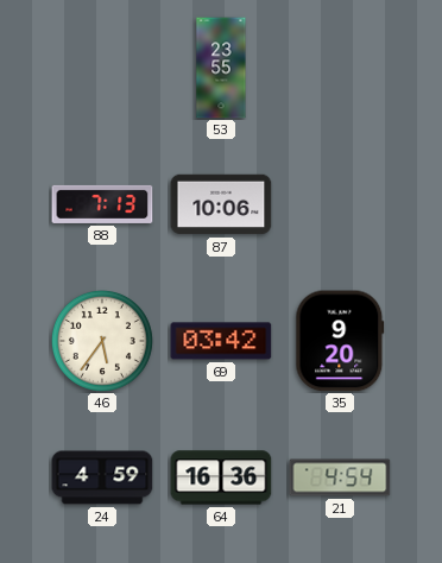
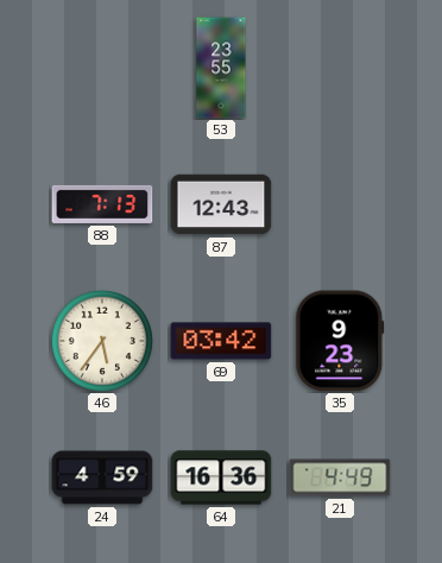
87: 10:06 -> 12:43
35: 9:20 -> 9:23
21: 4:54 -> 4:49
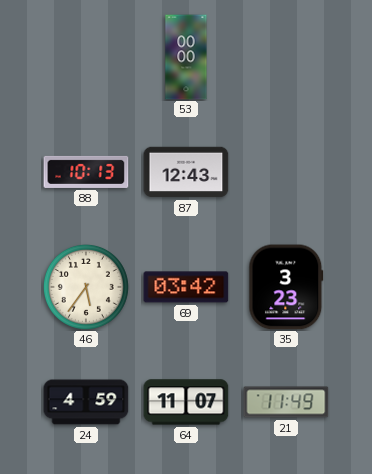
53: 23:55 -> 00:00
88: 7:13 -> 10:13
35: 9:23 -> 3:23
64: 16:36 -> 11:07
21: 4:49 -> 11:49
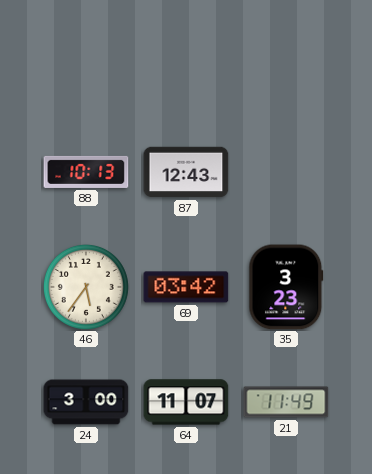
53: 00:00 -> none
24: 4:59 -> 3:00
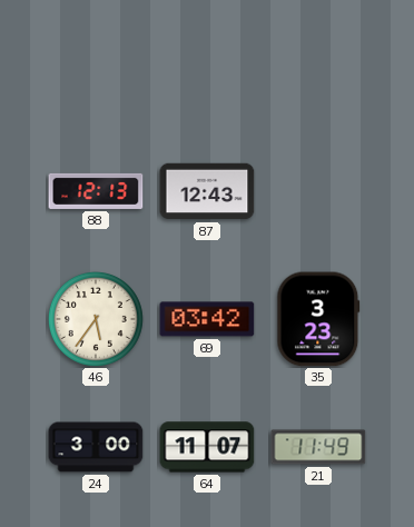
88: 10:13 -> 12:13
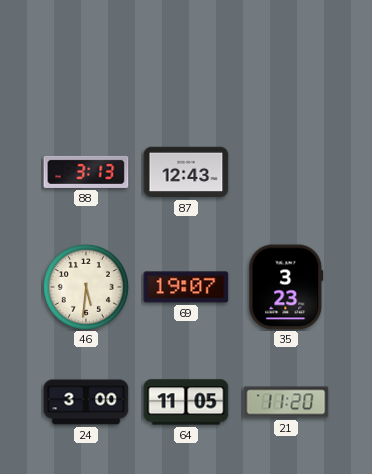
88: 12:13 -> 3:13
46: 5:36 -> 5:31
69: 03:42 -> 19:07
64: 11:07 -> 11:05
21: 11:49 -> 11:20
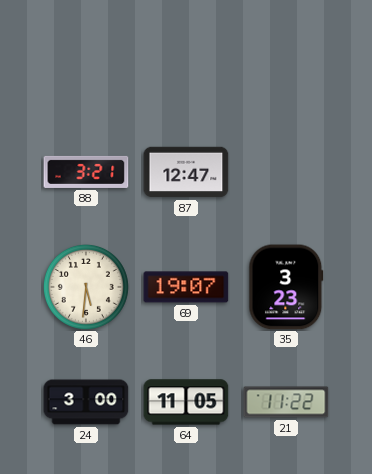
88: 3:13 -> 3:21
87: 12:43 -> 12:47
21: 11:20 -> 11:22
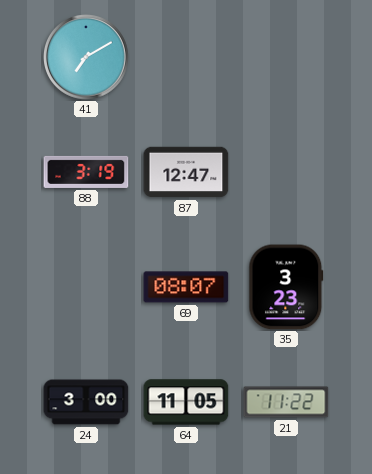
41: none -> 7:10
88: 3:21 -> 3:19
46: 5:31 -> none
69: 19:07 -> 08:07
